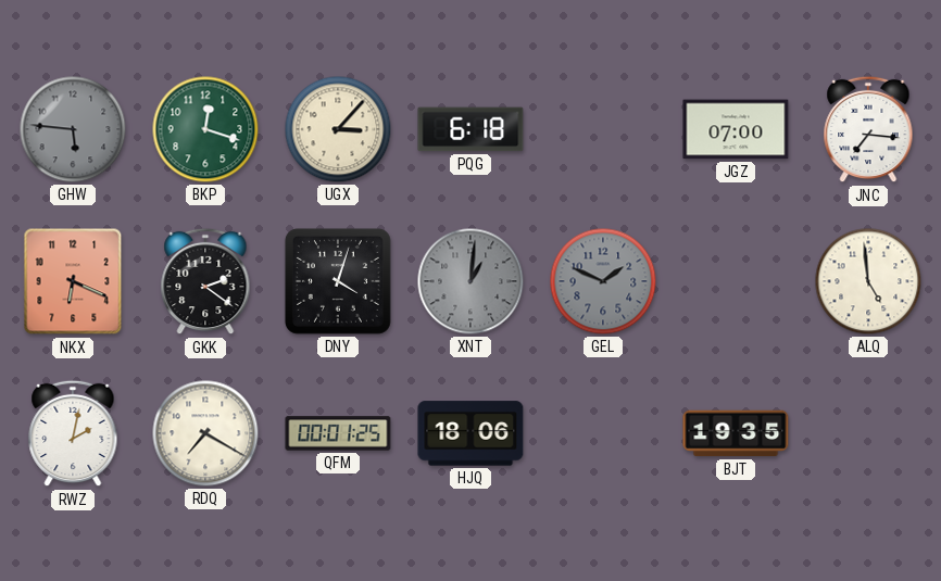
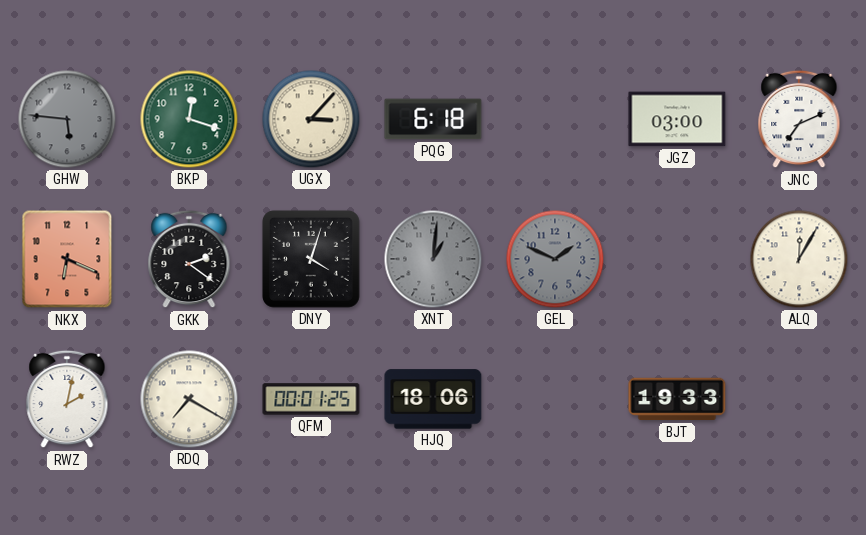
JGZ: 07:00 -> 03:00
JNC: 7:16 -> 7:11
ALQ: 4:59 -> 12:05
BJT: 19:35 -> 19:33
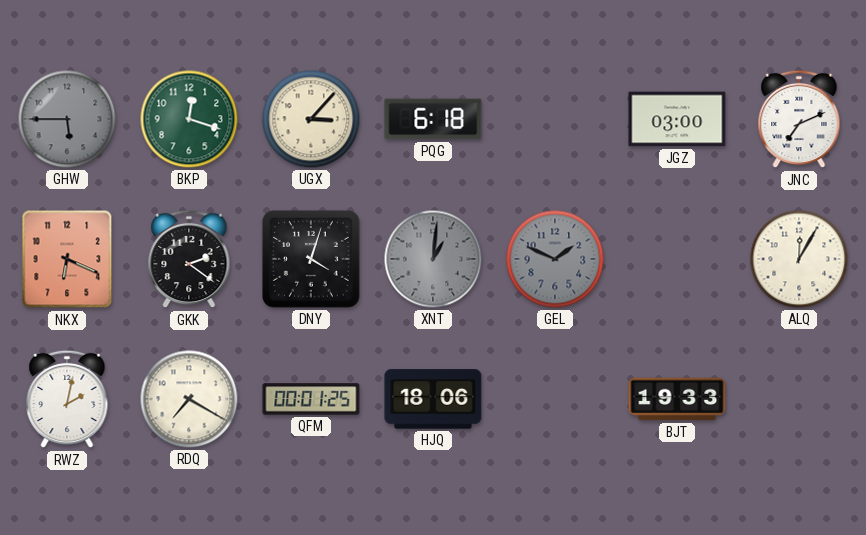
GHW: 5:46 -> 5:45
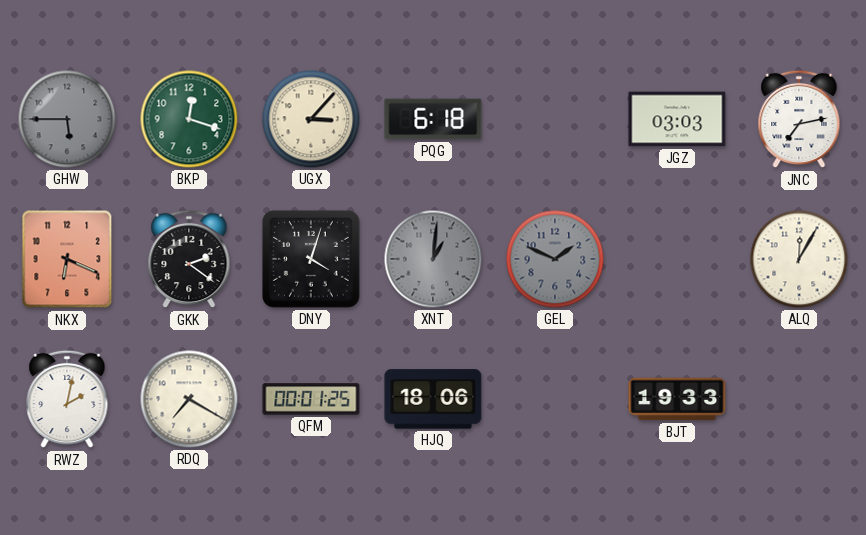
JGZ: 03:00 -> 03:03
JNC: 7:11 -> 7:13
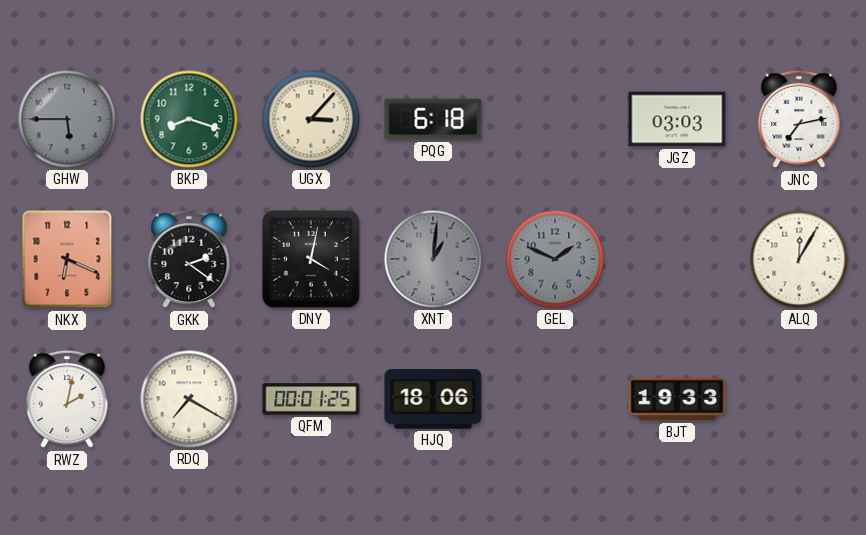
BKP: 12:18 -> 8:18
DNY: 4:03 -> 4:02
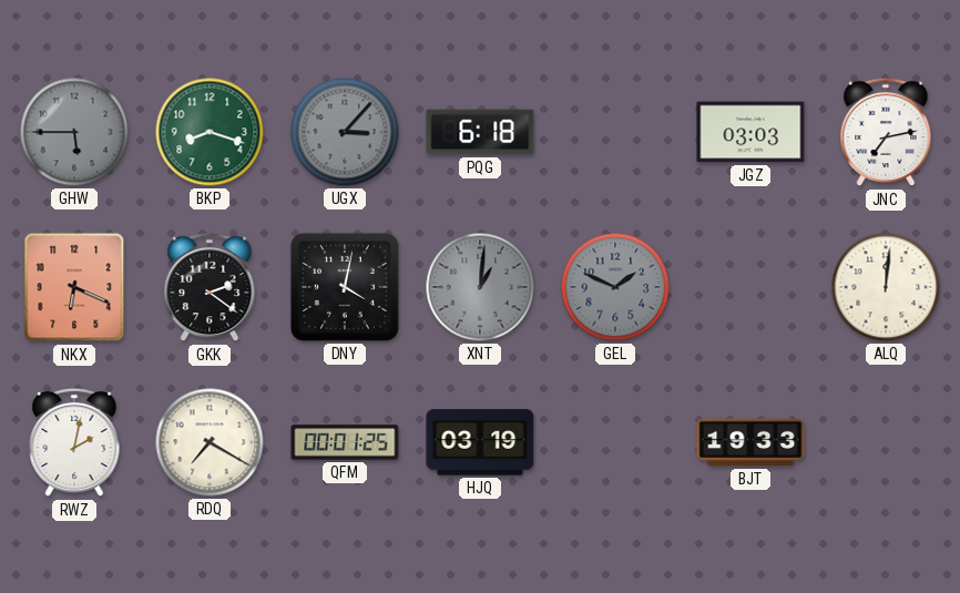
UGX dial: cream -> grey
ALQ: 12:05 -> 12:01
HJQ: 18:06 -> 03:19
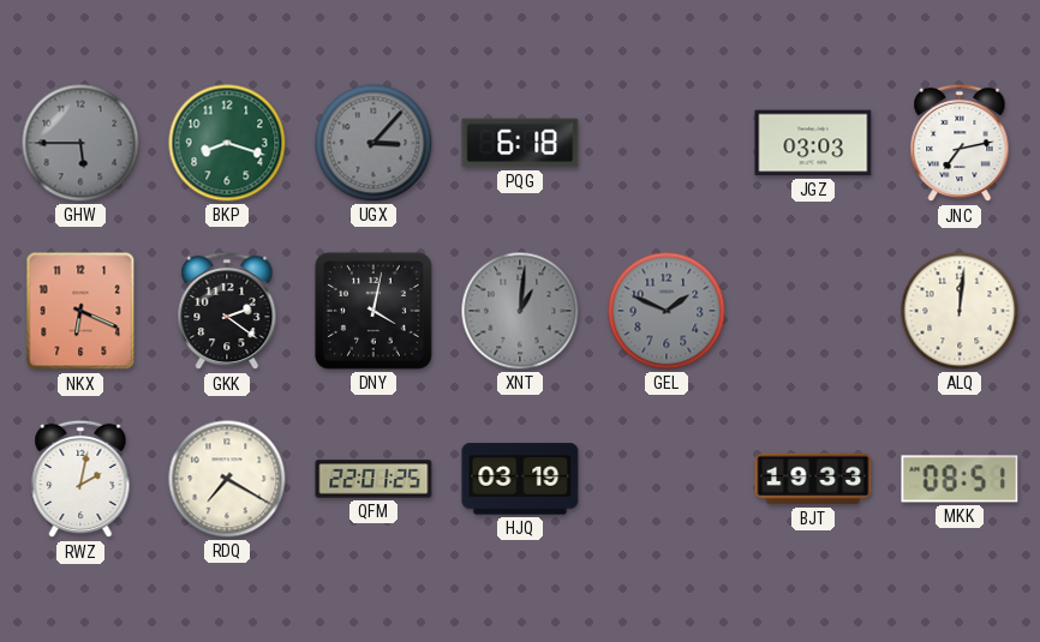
QFM: 00:01 -> 22:01
MKK: none -> 08:51
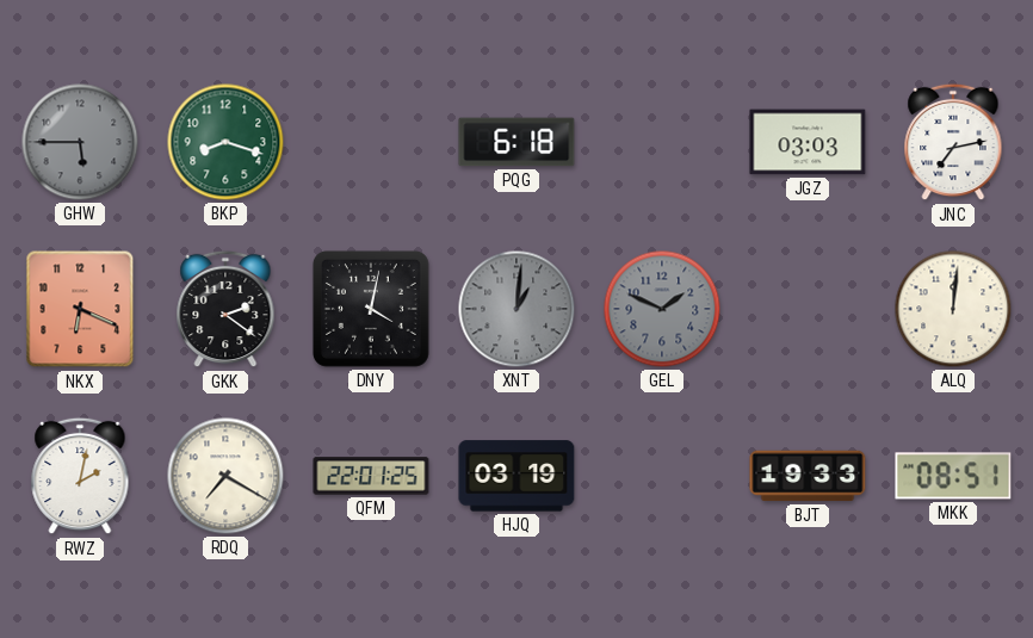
UGX: 3:07 -> none
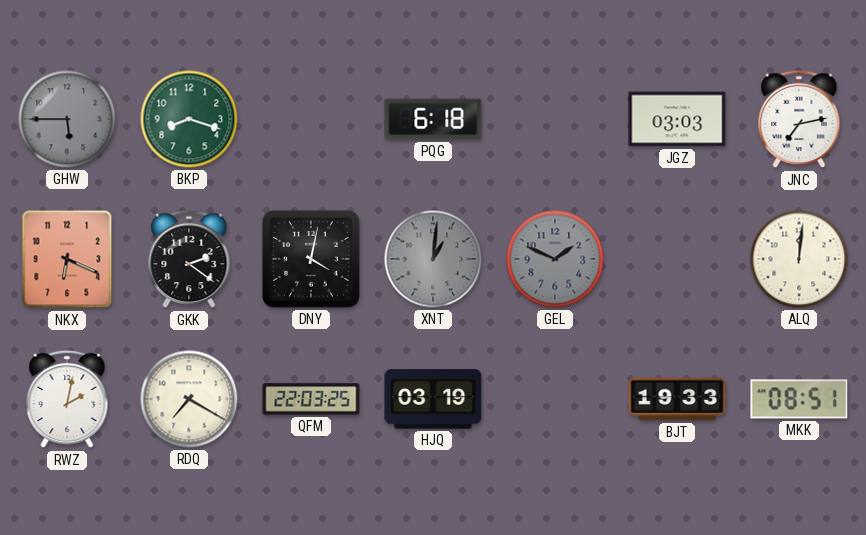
QFM: 22:01 -> 22:03
